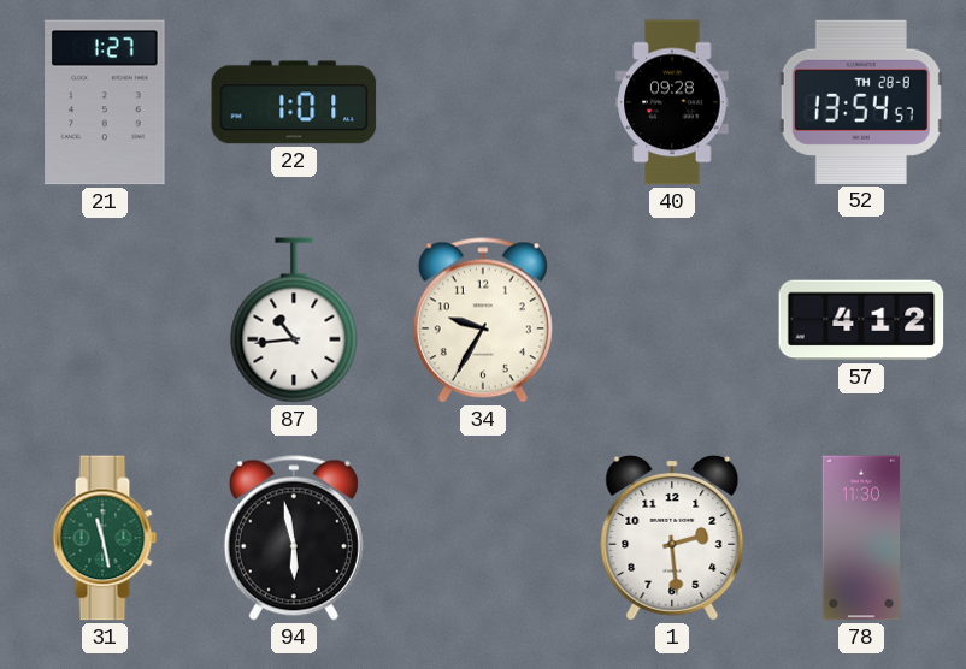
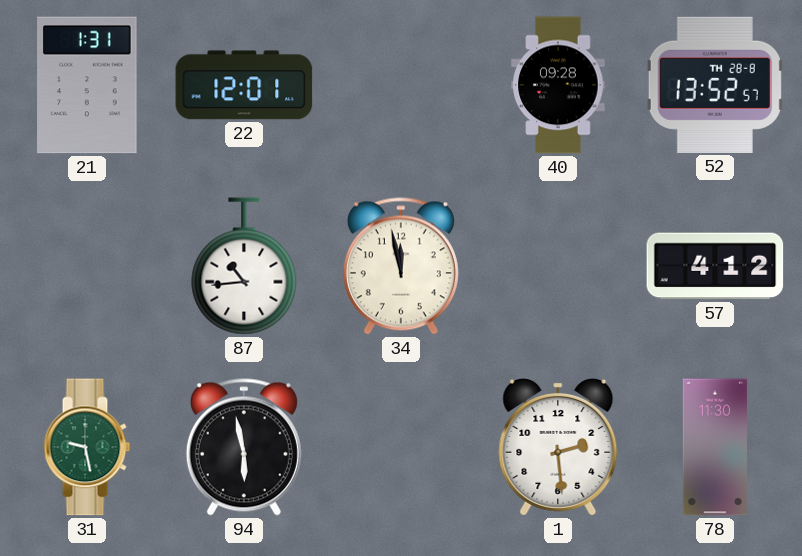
21: 1:27 -> 1:31
22: 1:01 -> 12:01
52: 13:54 -> 13:52
34: 9:35 -> 11:58
31: 11:28 -> 9:28
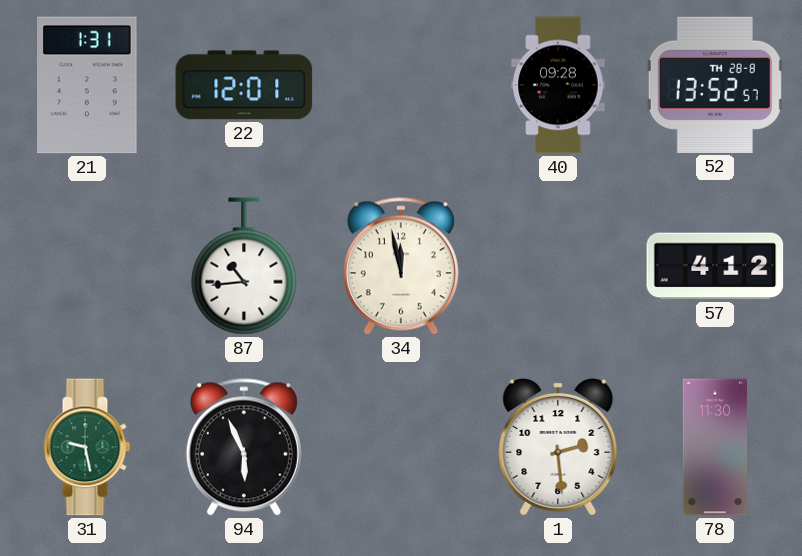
94: 5:58 -> 5:56
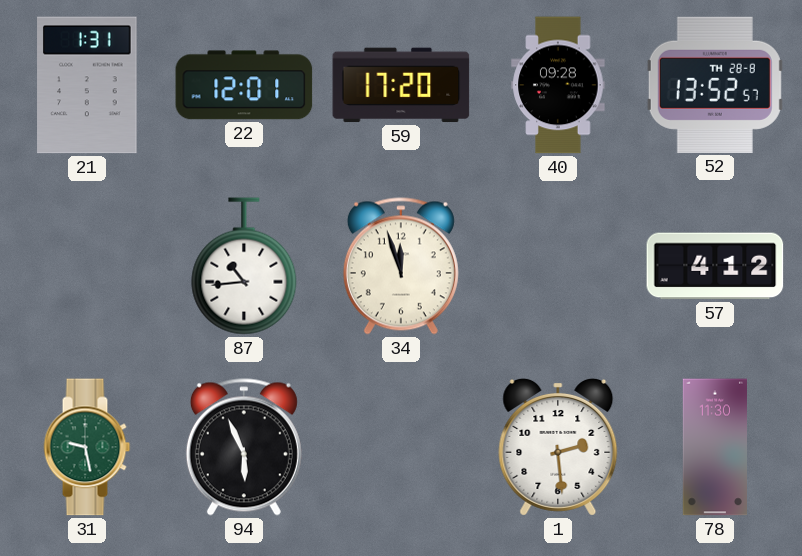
59: none -> 17:20
34: 11:58 -> 11:57
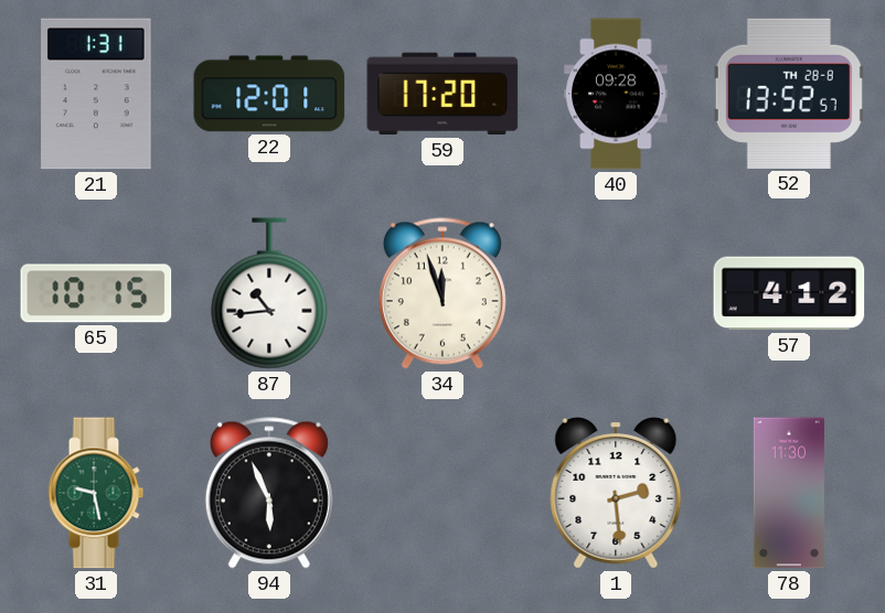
65: none -> 10:15
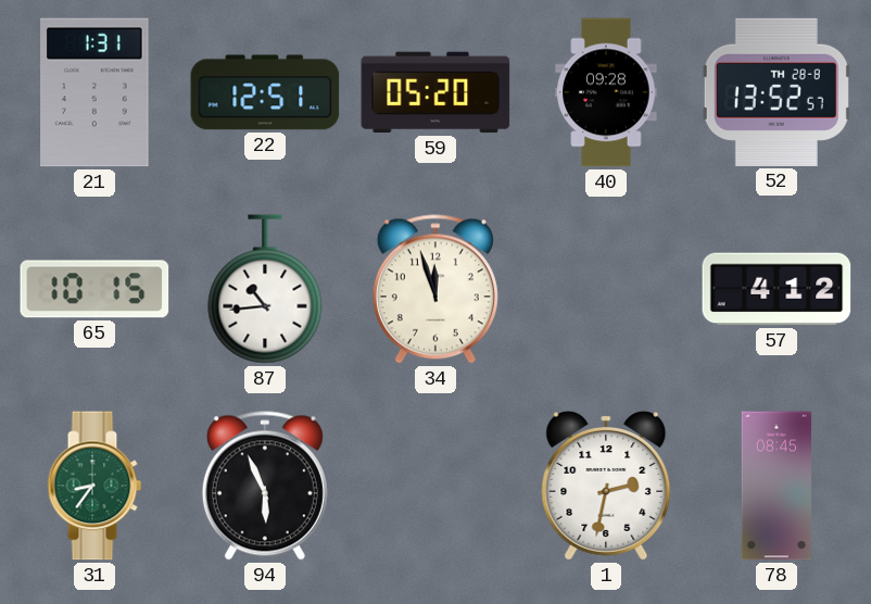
22: 12:01 -> 12:51
59: 17:20 -> 05:20
31: 9:28 -> 8:36
1: 2:29 -> 2:32
78: 11:30 -> 08:45
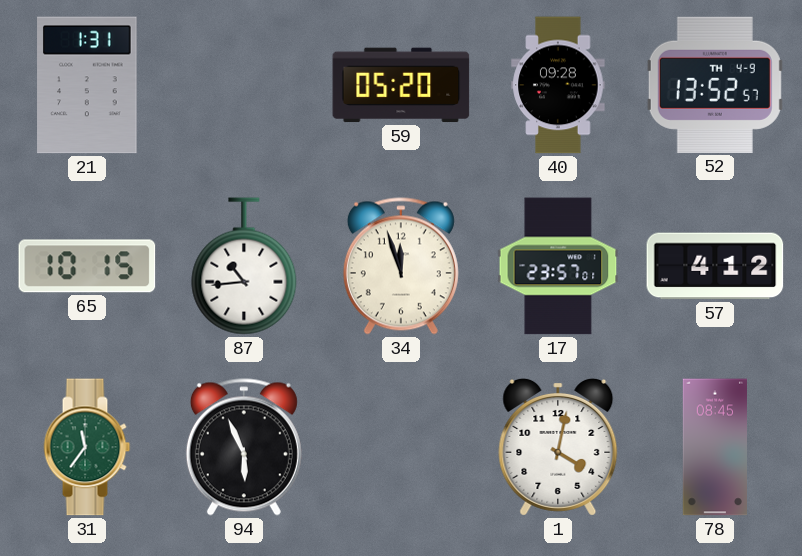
22: 12:51 -> none
52 date: TH 28-8 -> TH 4-9
17: none -> 23:57
31: 8:36 -> 11:36
1: 2:32 -> 4:02
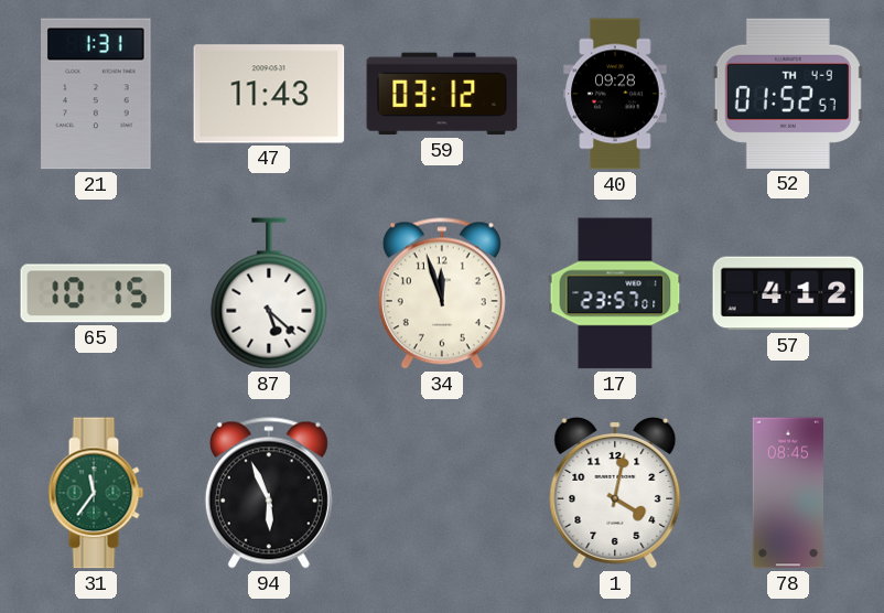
47: none -> 11:43
59: 05:20 -> 03:12
52: 13:52 -> 01:52
87: 10:44 -> 5:22
